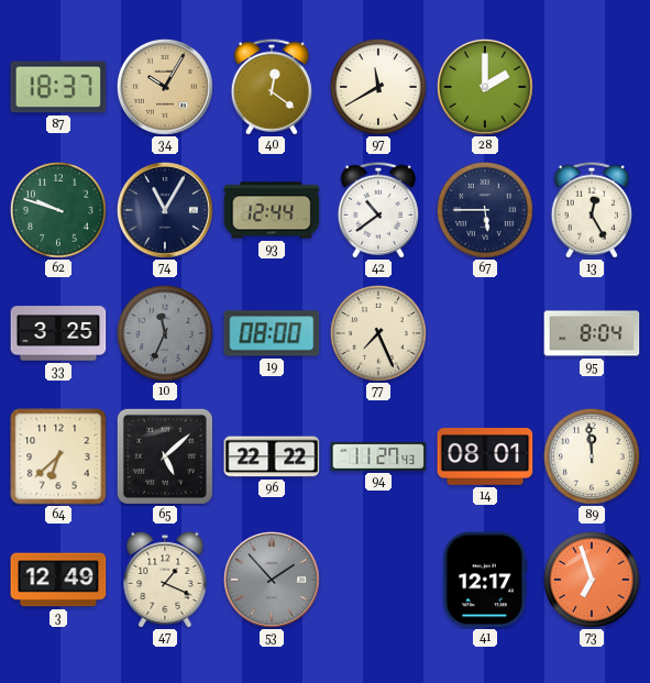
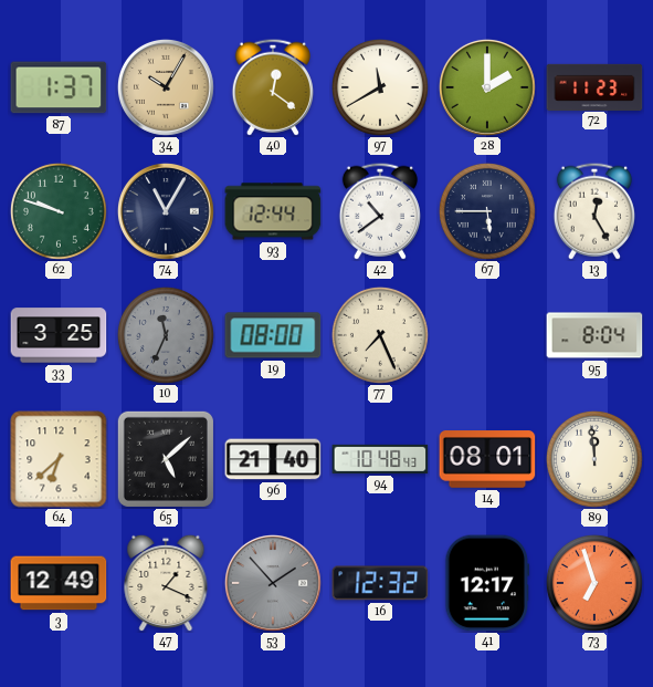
87: 18:37 -> 1:37
72: none -> 11:23
96: 22:22 -> 21:40
94: 11:27 -> 10:48
16: none -> 12:32
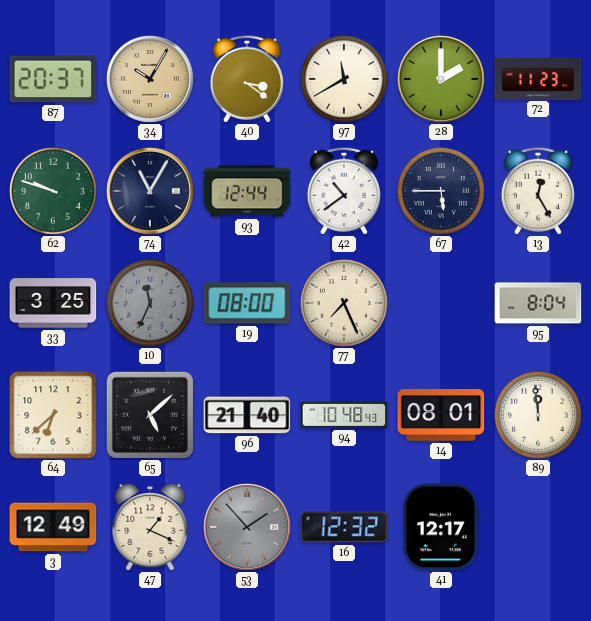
87: 1:37 -> 20:37
40: 12:21 -> 3:21
73: 6:57 -> none
